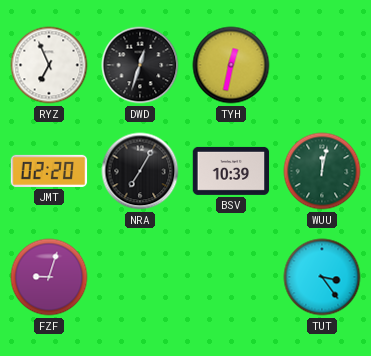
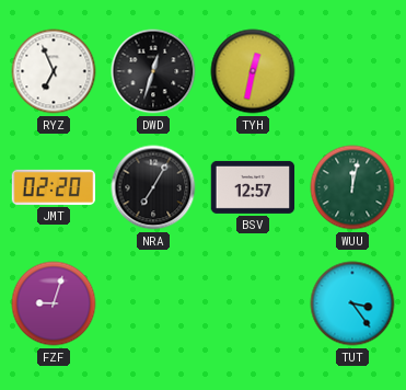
BSV: 10:39 -> 12:57
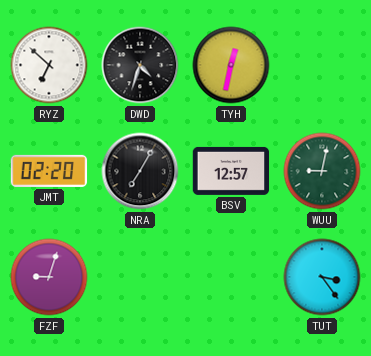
RYZ: 6:56 -> 6:52
DWD: 12:33 -> 4:33
WUU: 12:02 -> 9:02
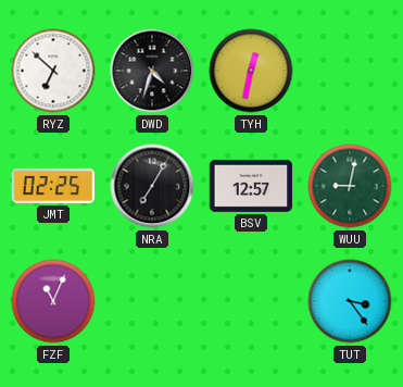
JMT: 02:20 -> 02:25
FZF: 9:03 -> 11:04
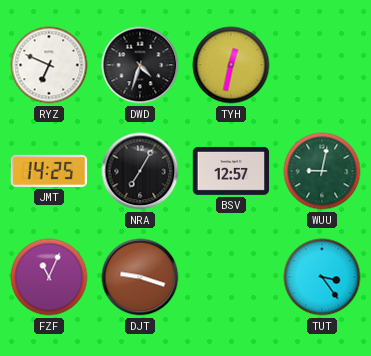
RYZ: 6:52 -> 6:49
JMT: 02:25 -> 14:25
DJT: none -> 9:18
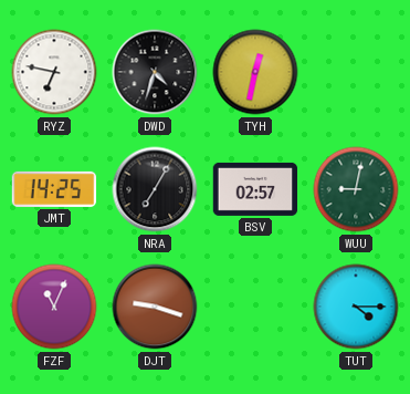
RYZ: 6:49 -> 6:47
BSV: 12:57 -> 02:57
TUT: 3:24 -> 4:15
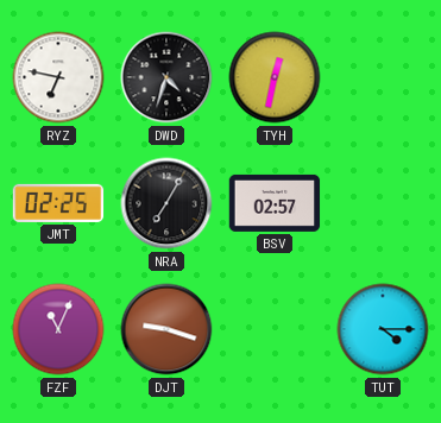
JMT: 14:25 -> 02:25
WUU: 9:02 -> none
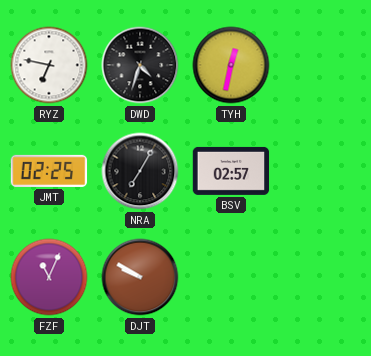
DJT: 9:18 -> 9:50
TUT: 4:15 -> none
